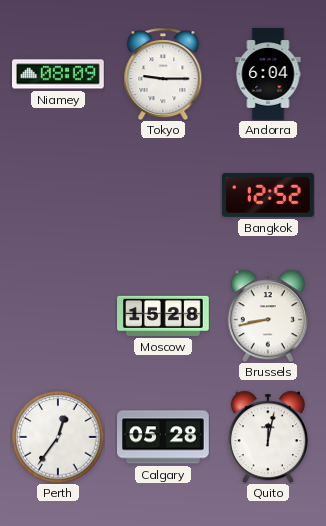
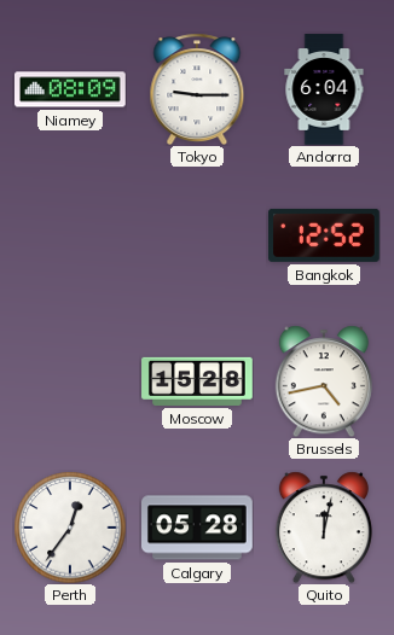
Brussels: 8:43 -> 4:43
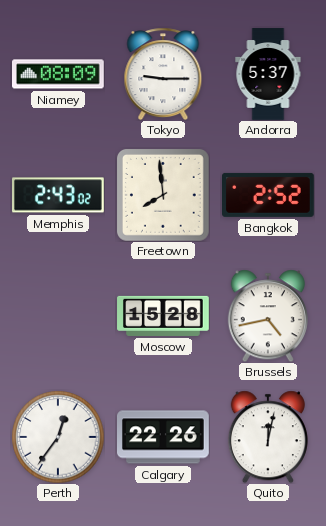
Andorra: 6:04 -> 5:37
Memphis: none -> 2:43
Freetown: none -> 7:59
Bangkok: 12:52 -> 2:52
Calgary: 05:28 -> 22:26
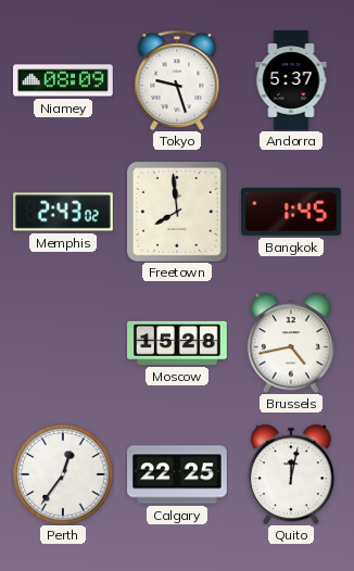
Tokyo: 9:15 -> 9:27
Bangkok: 2:52 -> 1:45
Calgary: 22:26 -> 22:25
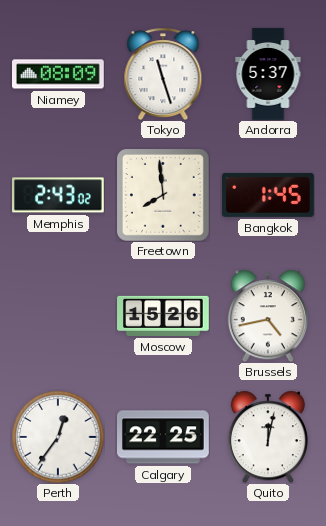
Tokyo: 9:27 -> 11:27
Moscow: 15:28 -> 15:26
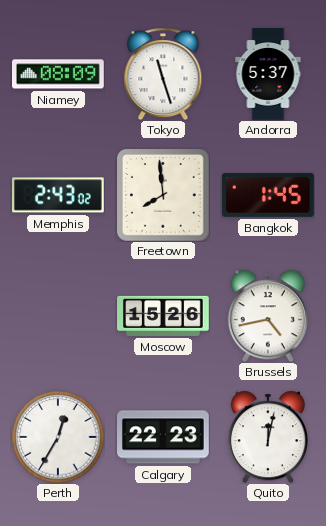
Perth: 12:36 -> 12:35
Calgary: 22:25 -> 22:23
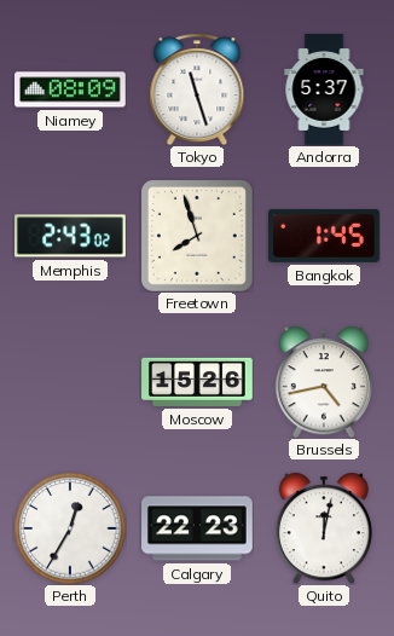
Freetown: 7:59 -> 7:57
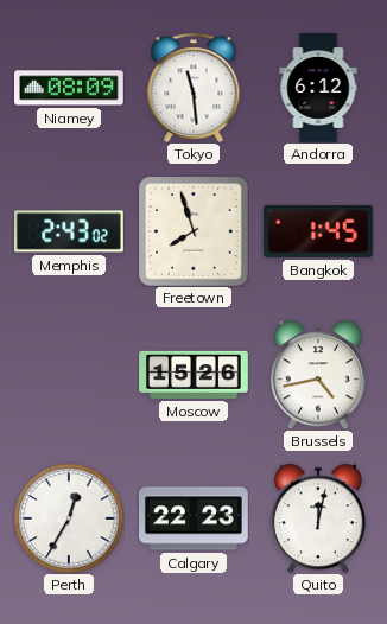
Tokyo: 11:27 -> 11:29
Andorra: 5:37 -> 6:12
